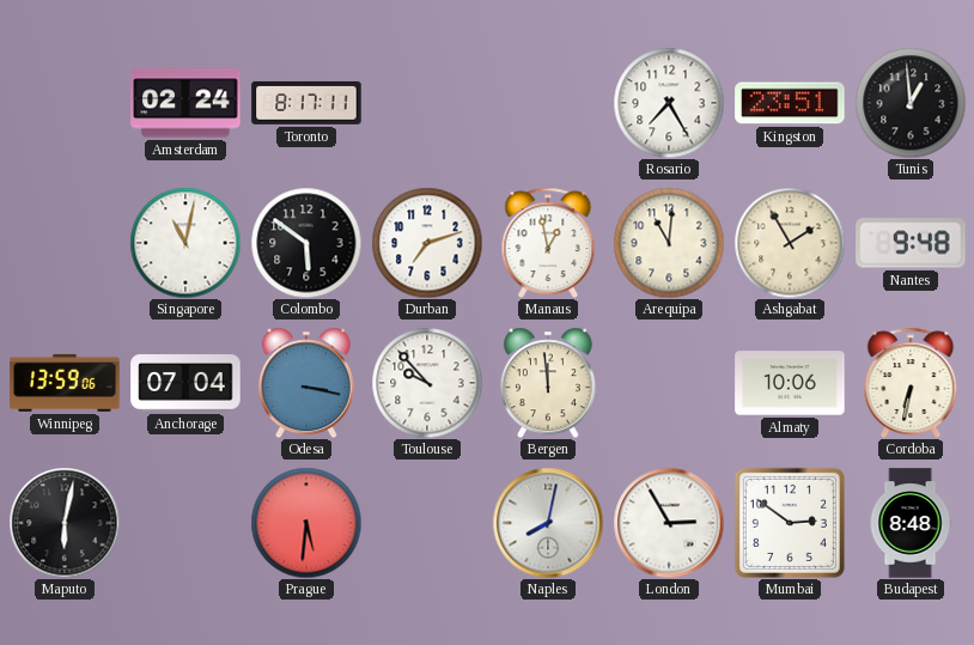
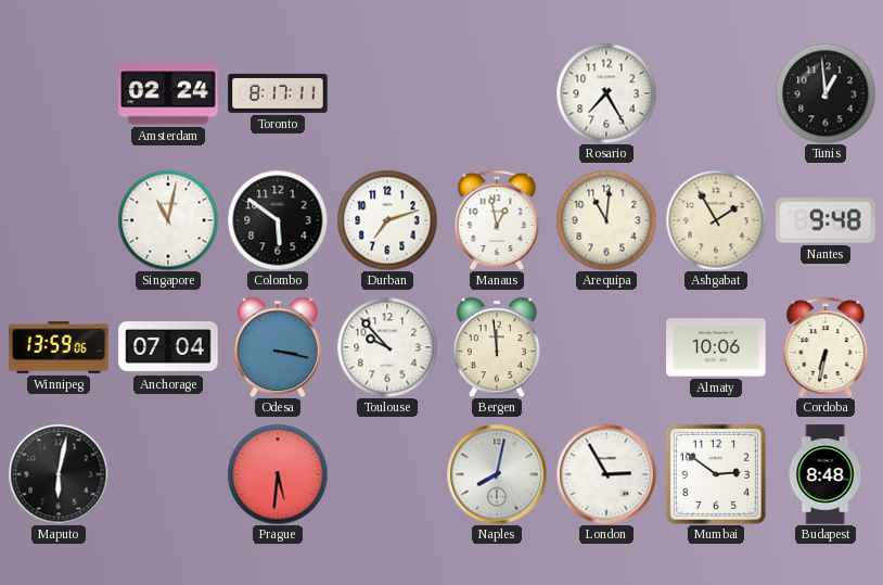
Kingston: 23:51 -> none
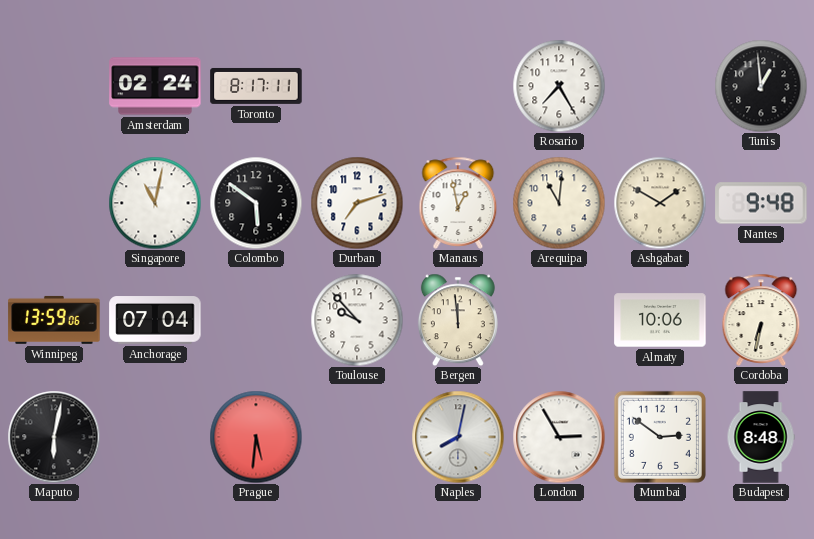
Ashgabat: 1:55 -> 1:50
Odesa: 3:17 -> none
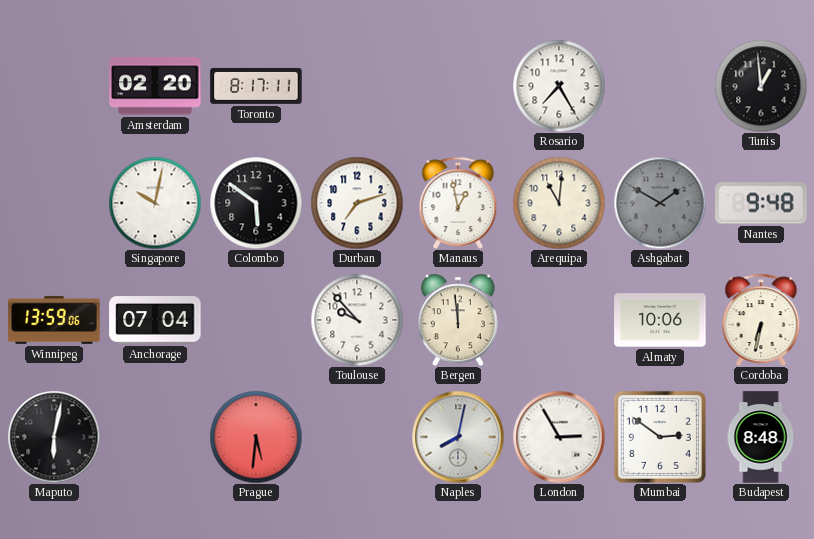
Amsterdam: 02:24 -> 02:20
Singapore: 11:02 -> 10:02
Ashgabat dial: cream -> grey
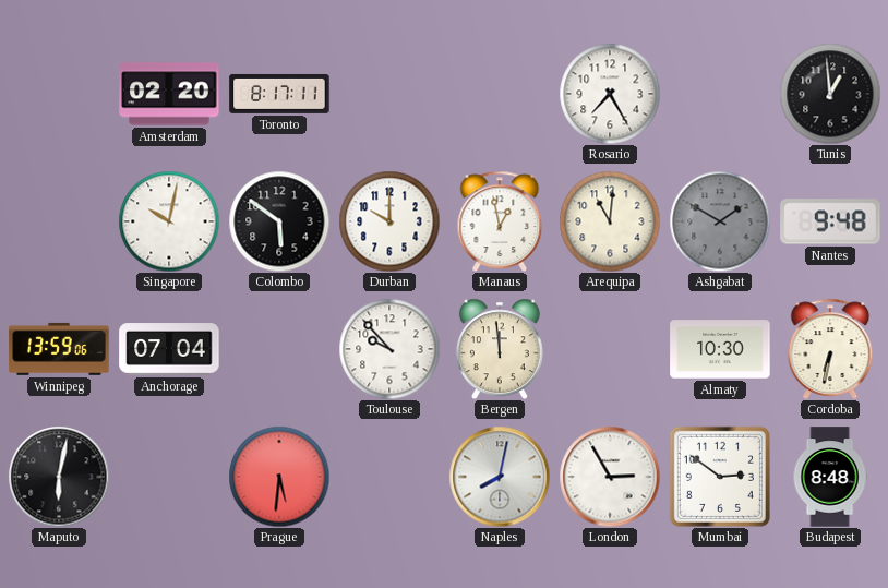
Durban: 7:12 -> 10:00
Almaty: 10:06 -> 10:30
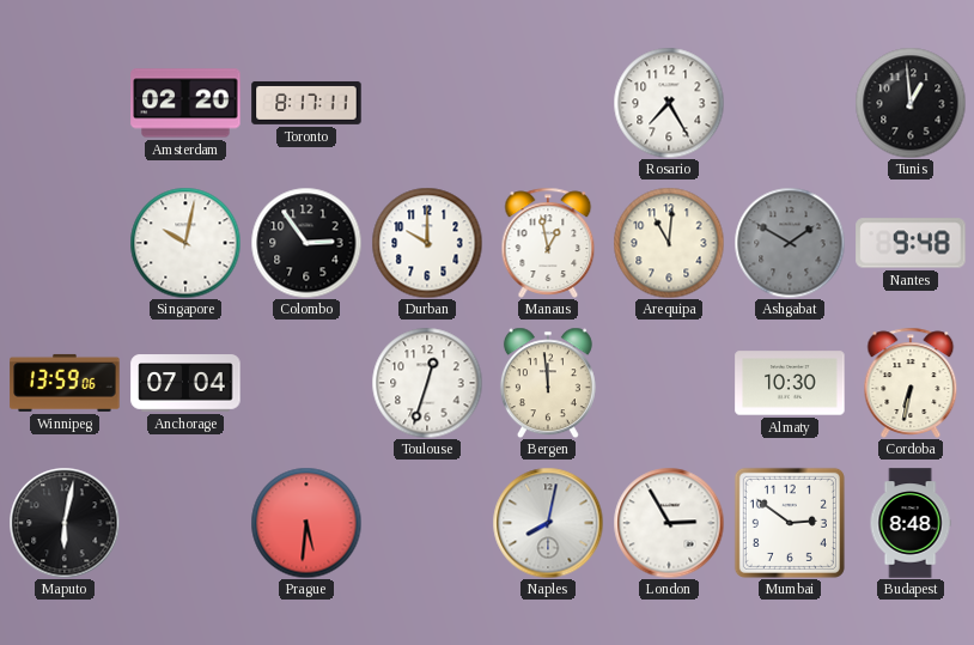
Colombo: 5:51 -> 2:54
Toulouse: 9:53 -> 12:33
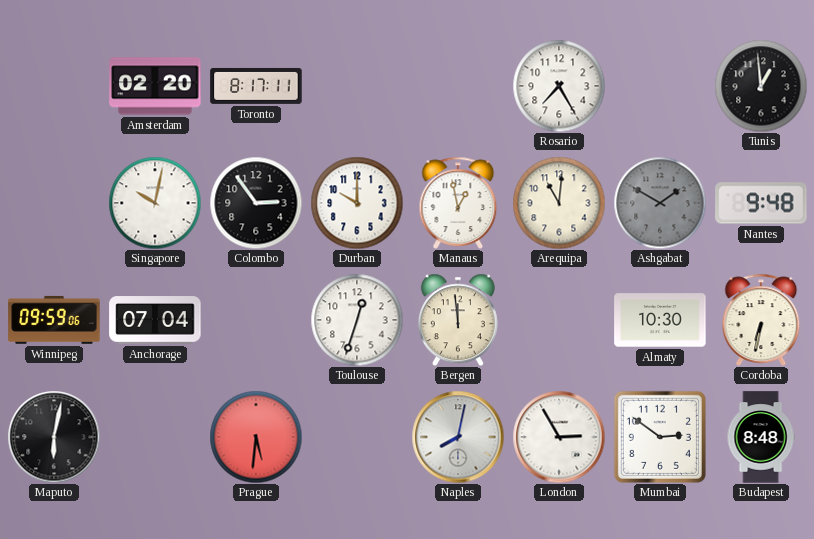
Winnipeg: 13:59 -> 09:59
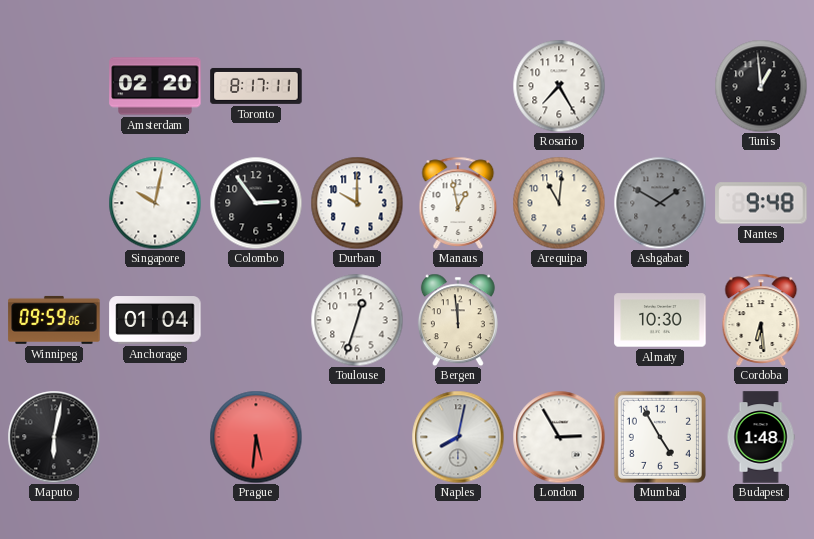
Anchorage: 07:04 -> 01:04
Cordoba: 6:32 -> 6:29
Mumbai: 2:51 -> 4:55
Budapest: 8:48 -> 1:48
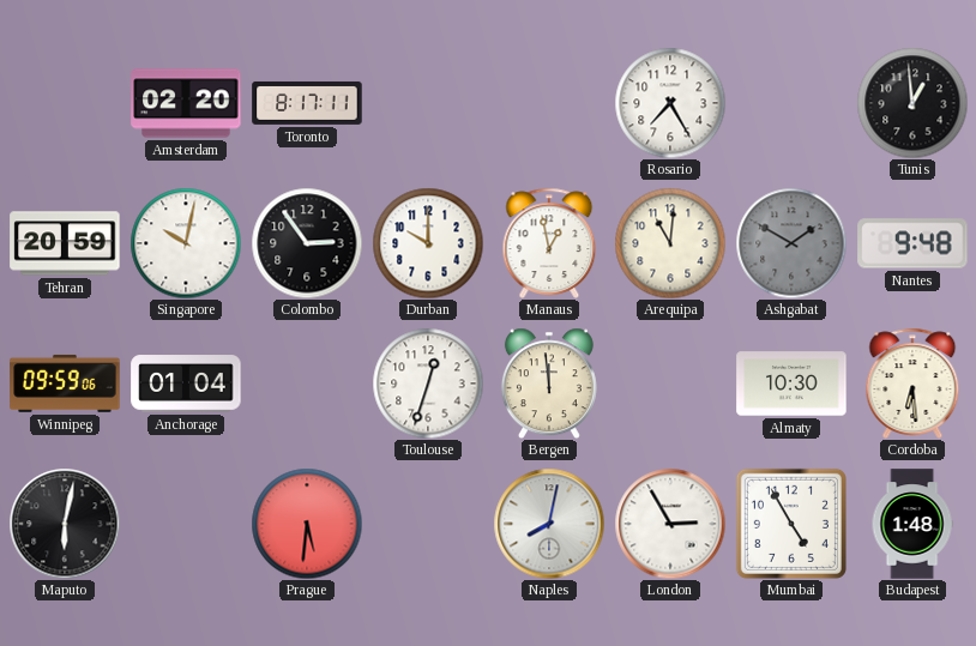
Tehran: none -> 20:59
